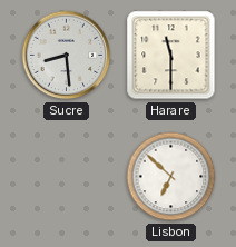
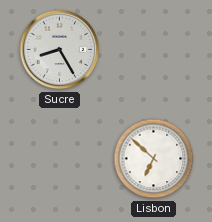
Sucre: 8:29 -> 8:25
Harare: 11:30 -> none
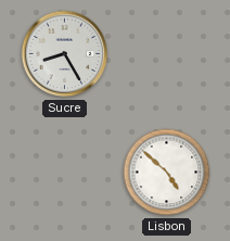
Lisbon: 6:52 -> 4:52
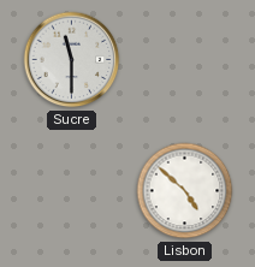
Sucre: 8:25 -> 11:30
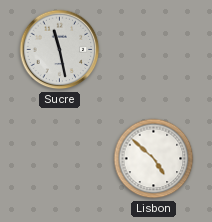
Sucre: 11:30 -> 11:28
